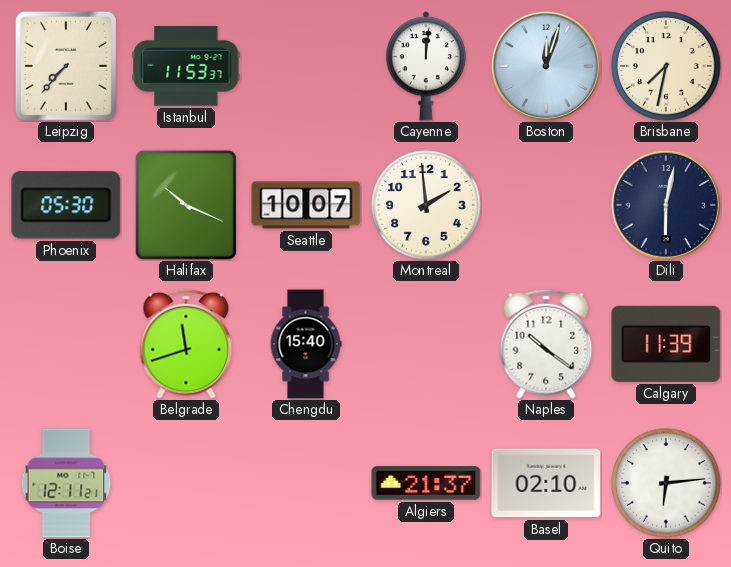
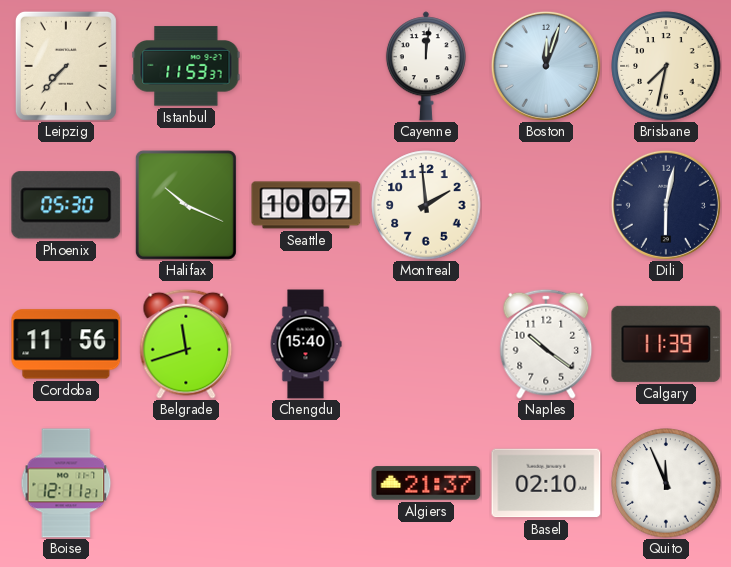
Cordoba: none -> 11:56
Quito: 6:14 -> 11:56
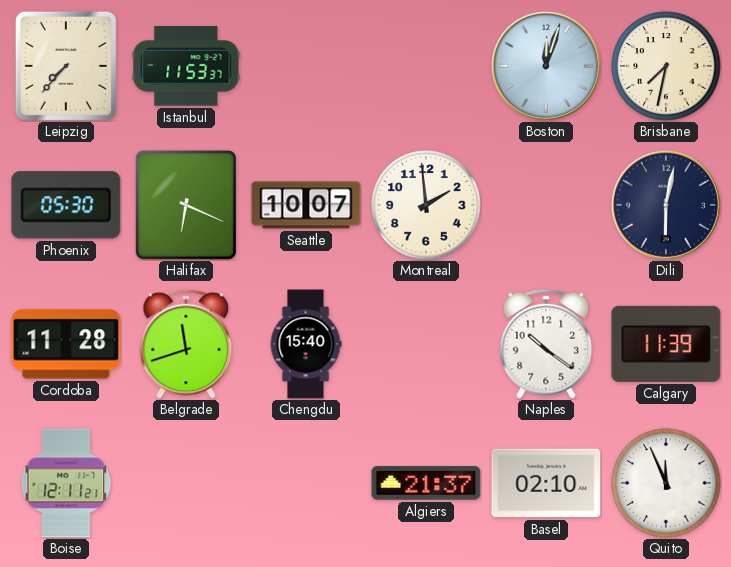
Cayenne: 12:01 -> none
Halifax: 10:19 -> 6:19
Cordoba: 11:56 -> 11:28
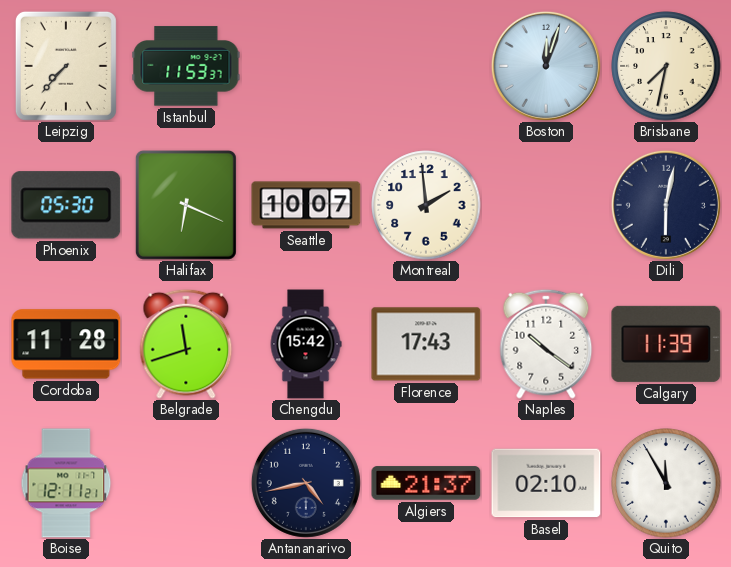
Chengdu: 15:40 -> 15:42
Florence: none -> 17:43
Antananarivo: none -> 4:43
Quito: 11:56 -> 11:55
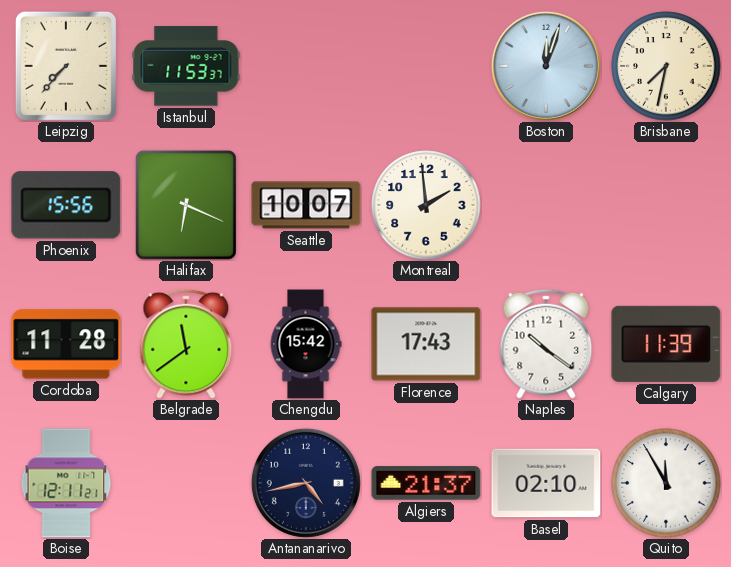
Phoenix: 05:30 -> 15:56
Dili: 6:02 -> none
Belgrade: 11:42 -> 11:39
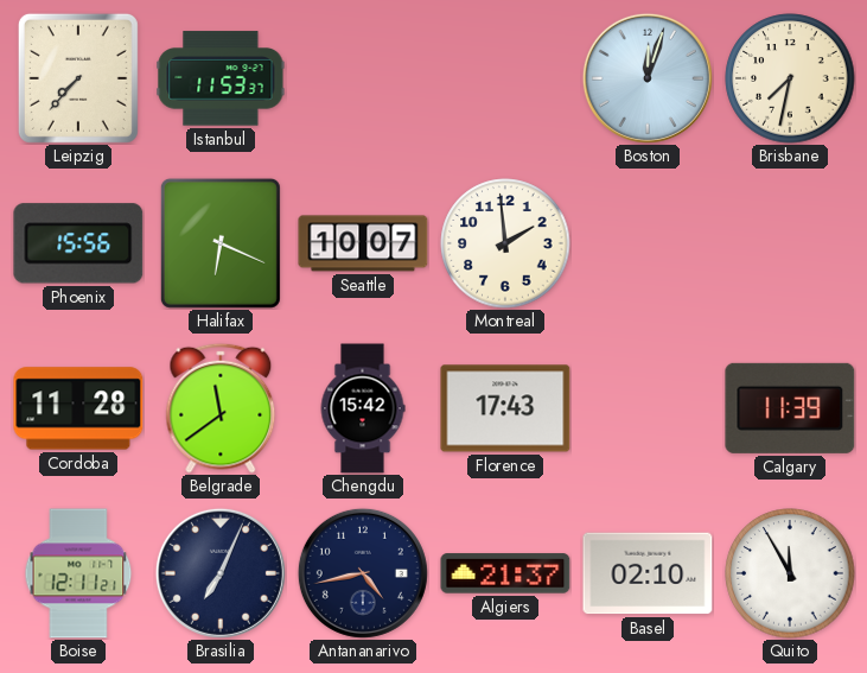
Naples: 10:21 -> none
Brasilia: none -> 7:04
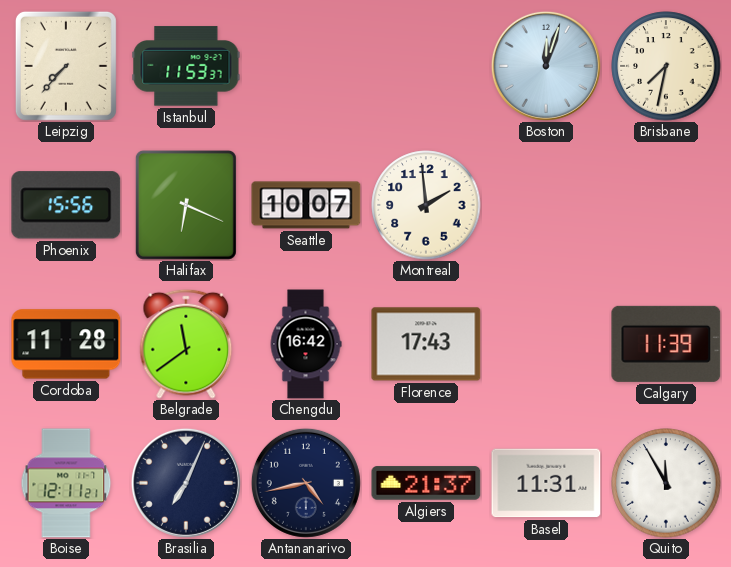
Chengdu: 15:42 -> 16:42
Basel: 02:10 -> 11:31
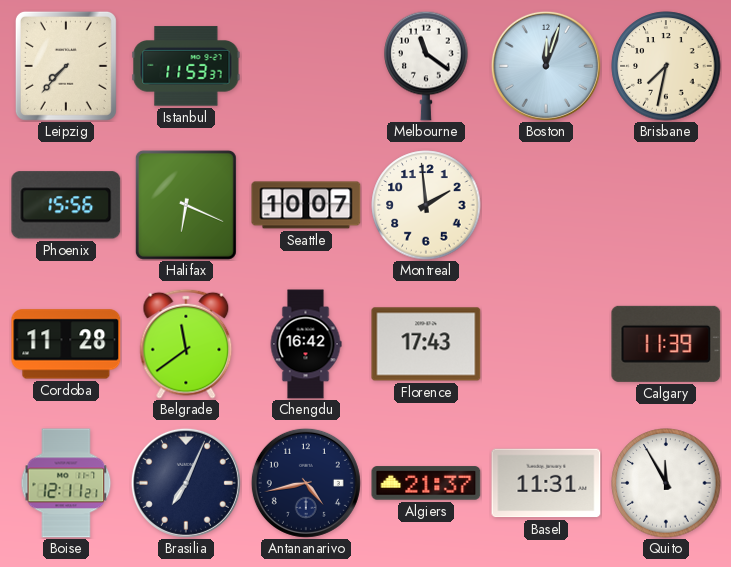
Melbourne: none -> 11:21
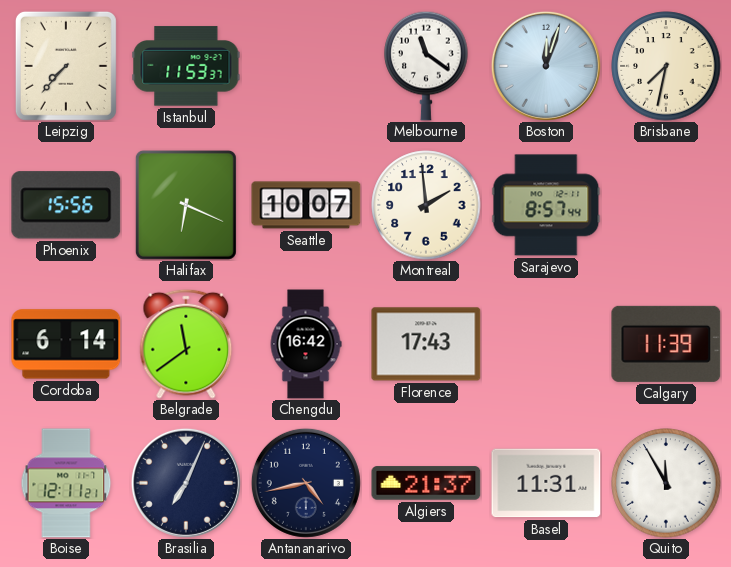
Sarajevo: none -> 8:57
Cordoba: 11:28 -> 6:14
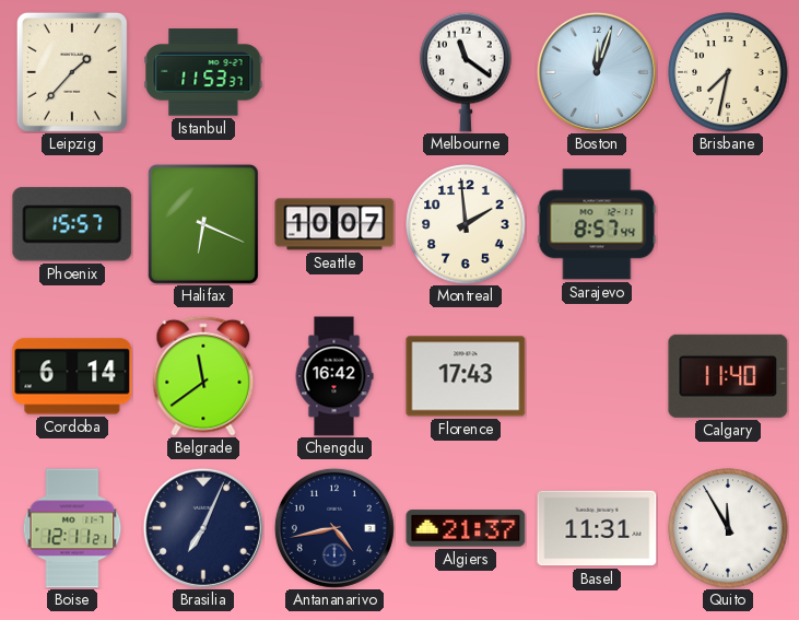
Leipzig: 7:37 -> 1:37
Phoenix: 15:56 -> 15:57
Calgary: 11:39 -> 11:40
